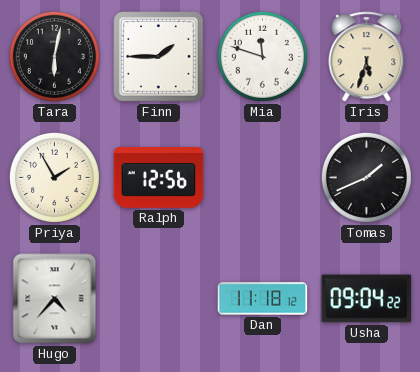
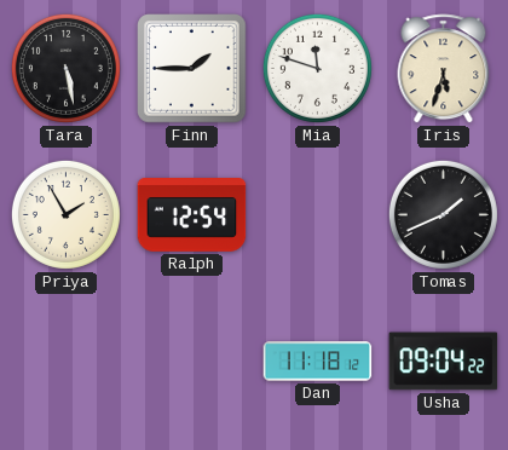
Tara: 6:02 -> 5:28
Ralph: 12:56 -> 12:54
Hugo: 4:37 -> none
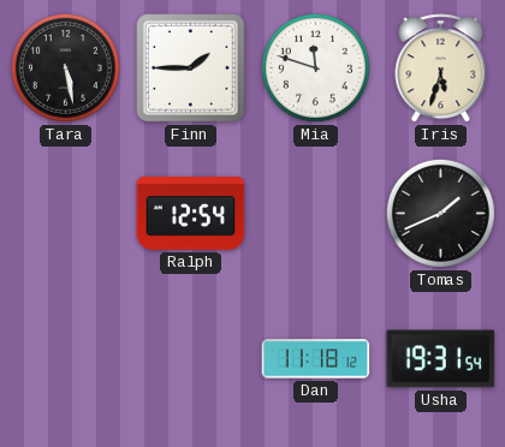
Priya: 1:55 -> none
Usha: 09:04 -> 19:31
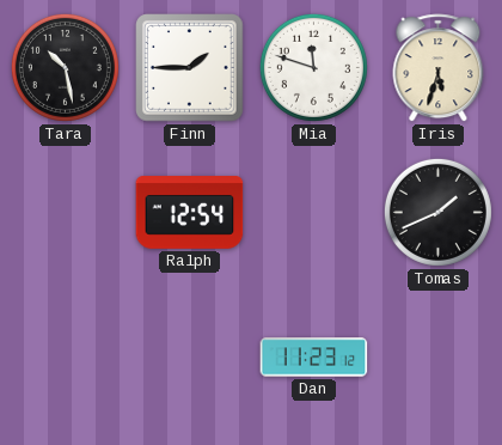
Tara: 5:28 -> 10:28
Dan: 11:18 -> 11:23
Usha: 19:31 -> none
